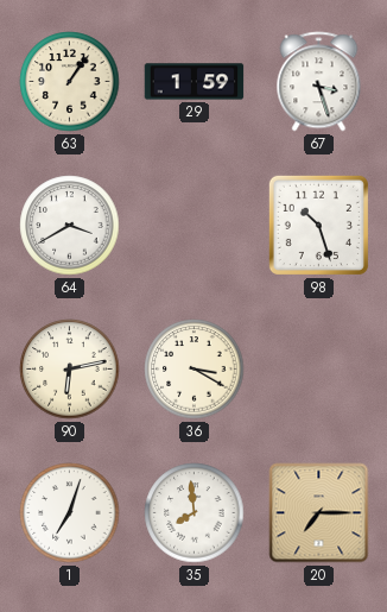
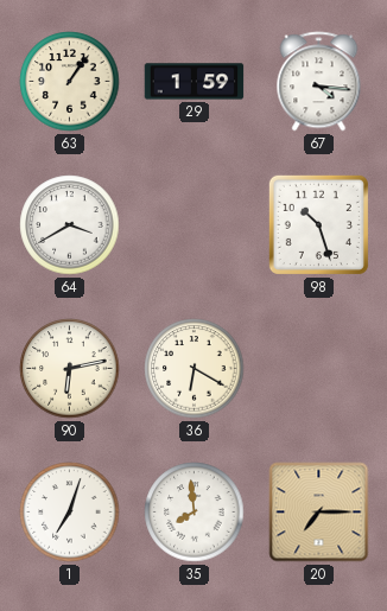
67: 3:27 -> 4:16
36: 3:20 -> 6:20
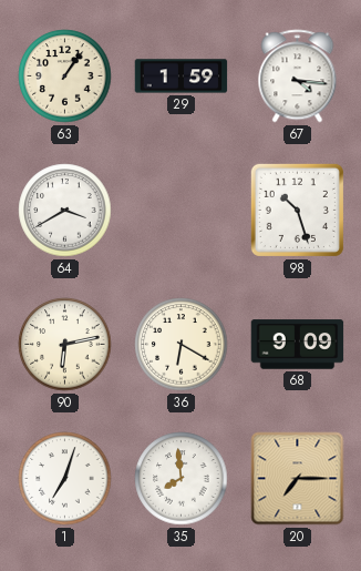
68: none -> 9:09
